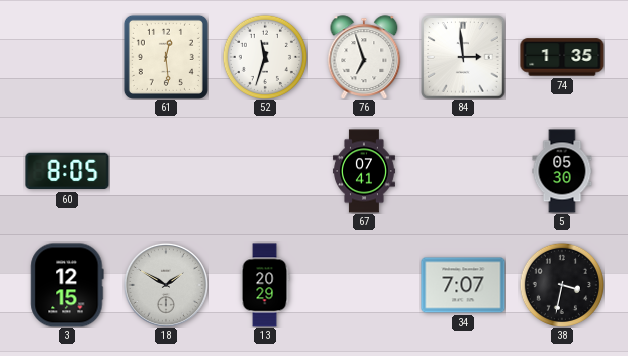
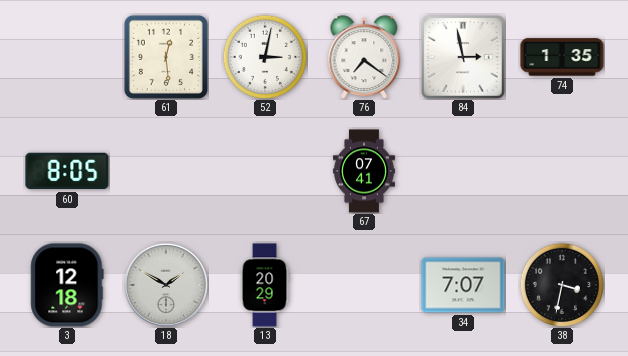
52: 11:33 -> 3:02
76: 6:57 -> 7:21
84: 2:59 -> 2:58
5: 05:30 -> none
3: 12:15 -> 12:18
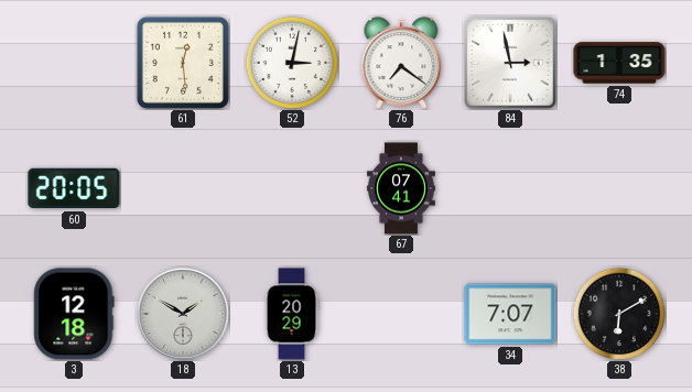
60: 8:05 -> 20:05
38: 3:32 -> 6:10
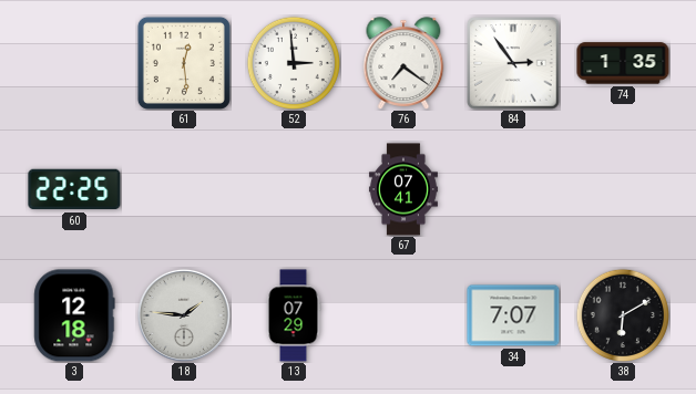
52: 3:02 -> 2:59
84: 2:58 -> 2:54
60: 20:05 -> 22:25
18: 1:50 -> 1:46
13: 20:29 -> 07:29
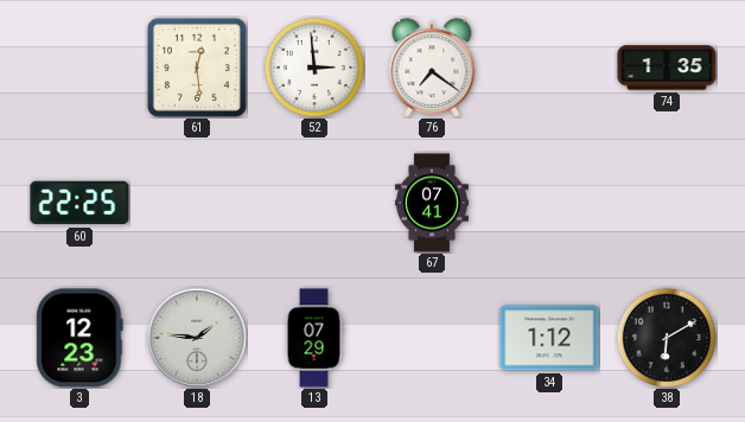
84: 2:54 -> none
3: 12:18 -> 12:23
34: 7:07 -> 1:12
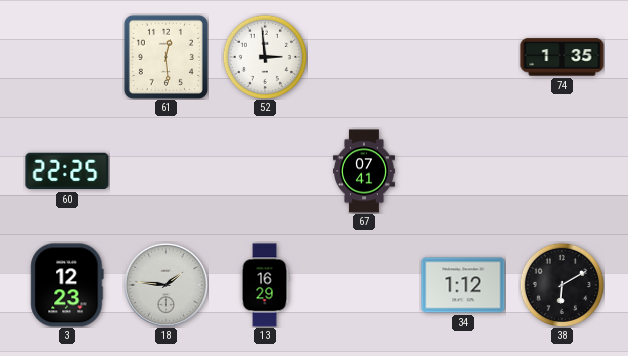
76: 7:21 -> none
13: 07:29 -> 16:29
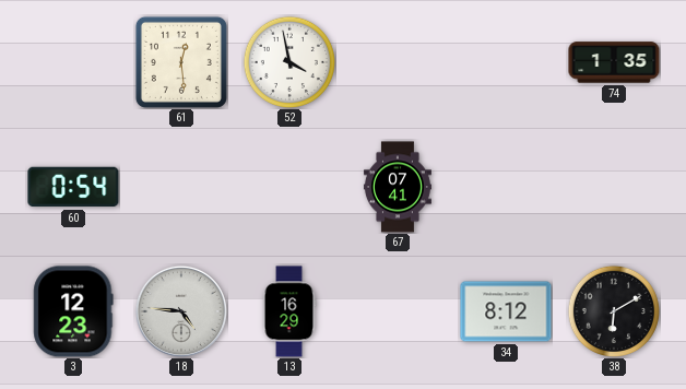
52: 2:59 -> 3:58
60: 22:25 -> 0:54
18: 1:46 -> 4:46
34: 1:12 -> 8:12
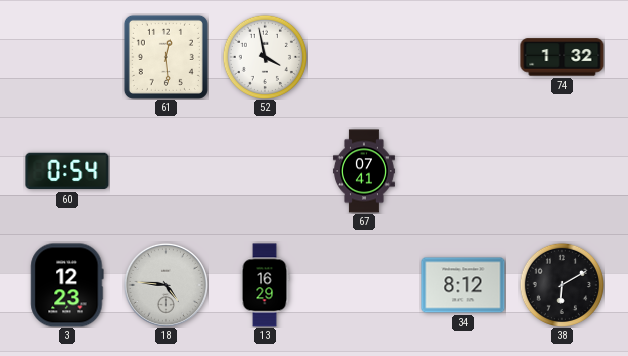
74: 1:35 -> 1:32
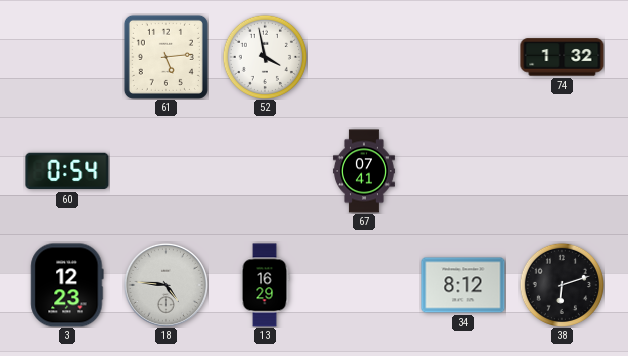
61: 12:29 -> 5:14
38: 6:10 -> 6:12
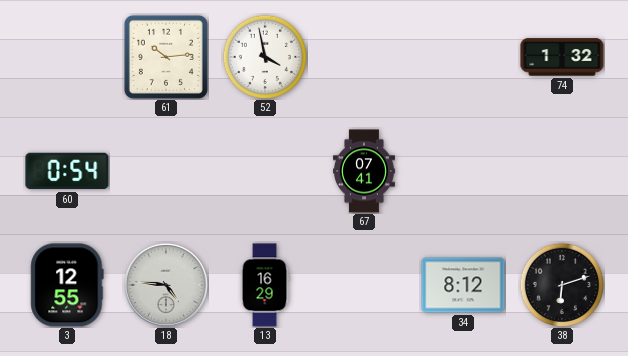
61: 5:14 -> 10:14
3: 12:23 -> 12:55
